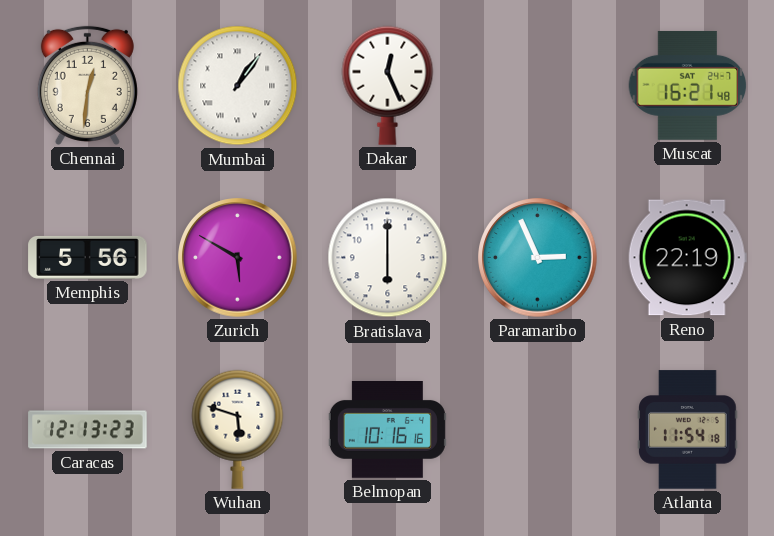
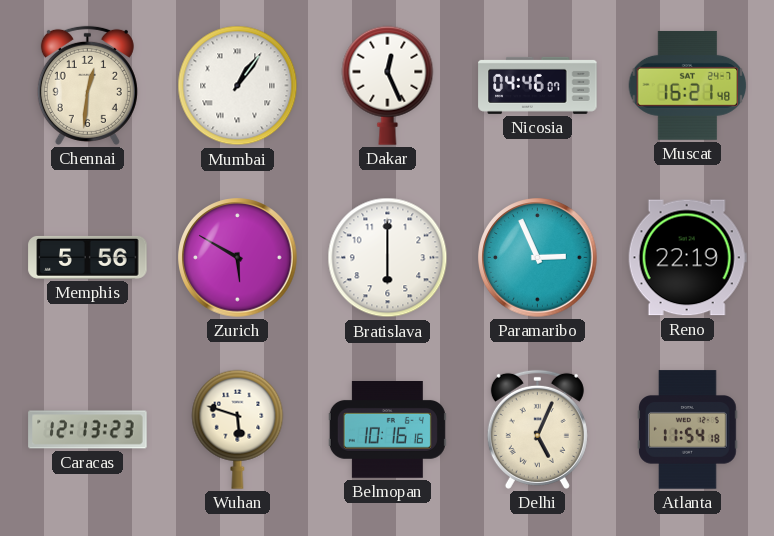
Nicosia: none -> 04:46
Delhi: none -> 5:04
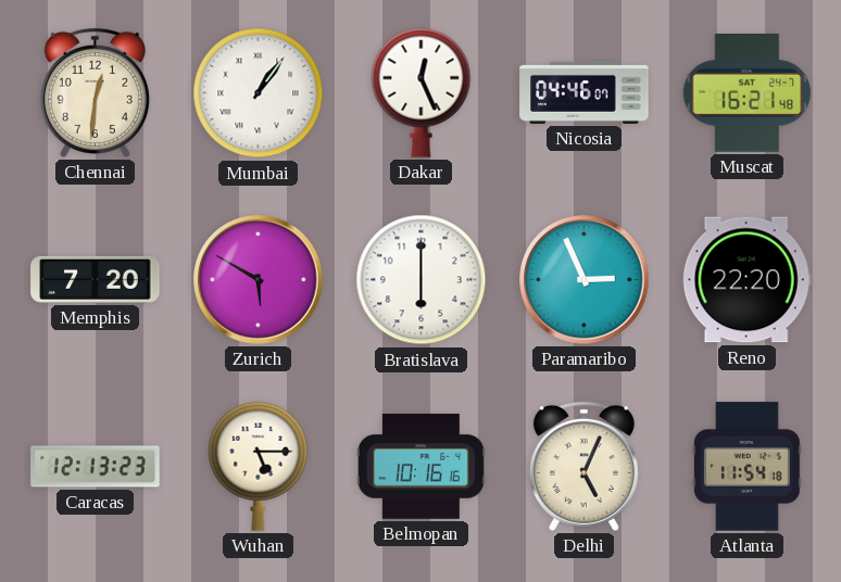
Memphis: 5:56 -> 7:20
Reno: 22:19 -> 22:20
Wuhan: 5:48 -> 5:15
